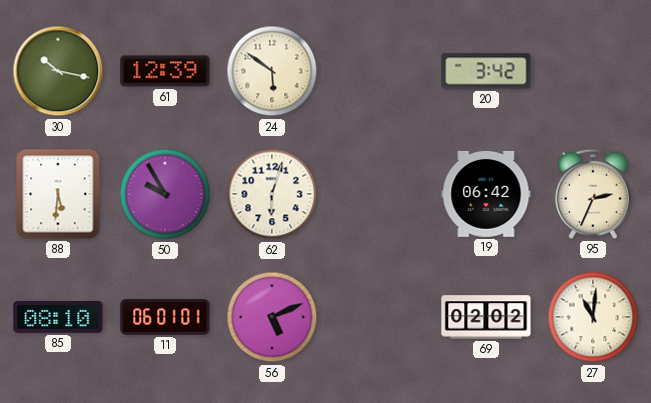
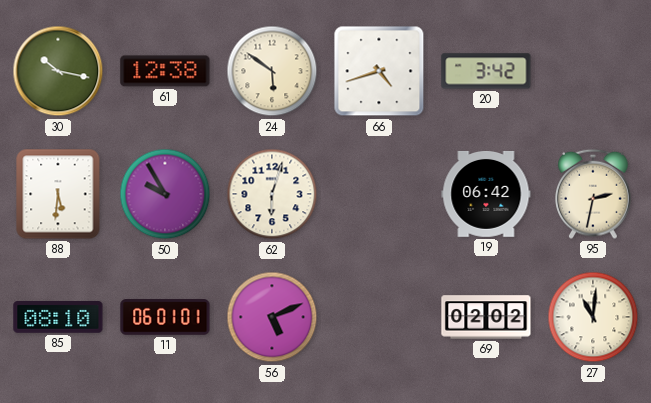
61: 12:39 -> 12:38
66: none -> 4:42
95: 2:34 -> 2:32
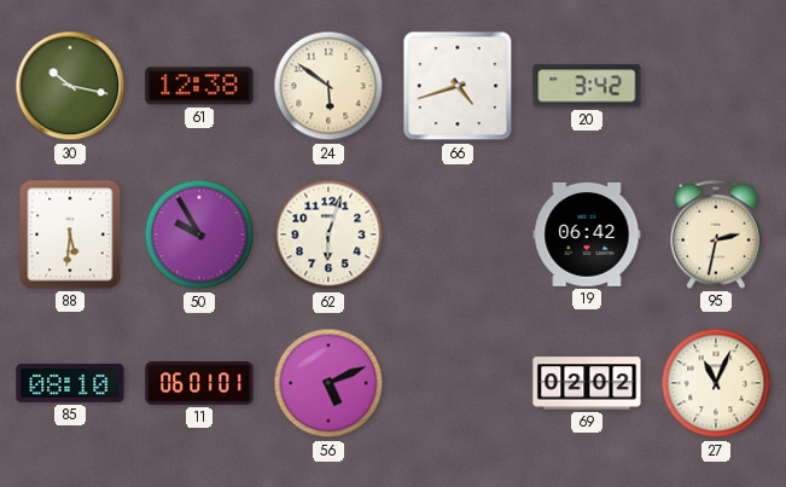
27: 11:01 -> 11:04
